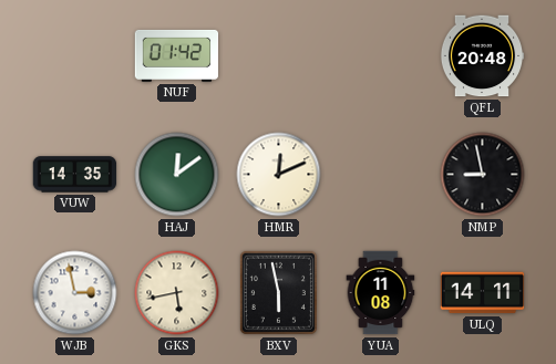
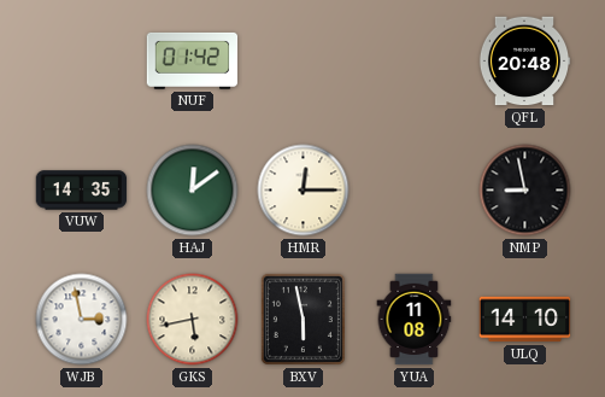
HMR: 12:11 -> 12:15
ULQ: 14:11 -> 14:10
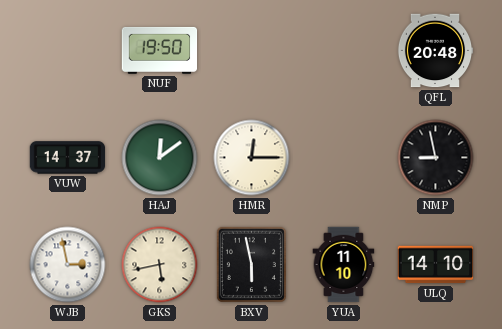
NUF: 01:42 -> 19:50
VUW: 14:35 -> 14:37
YUA: 11:08 -> 11:10
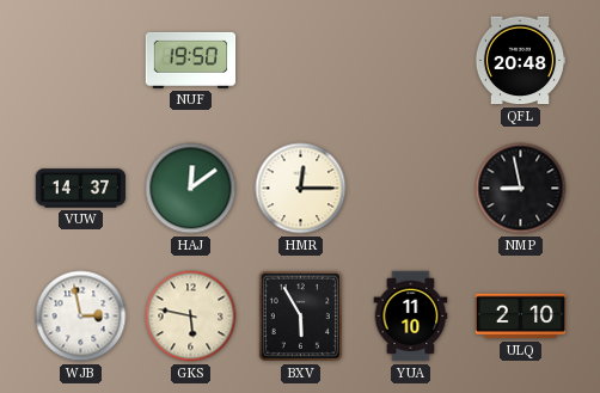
GKS: 5:43 -> 5:47
BXV: 5:58 -> 5:55
ULQ: 14:10 -> 2:10
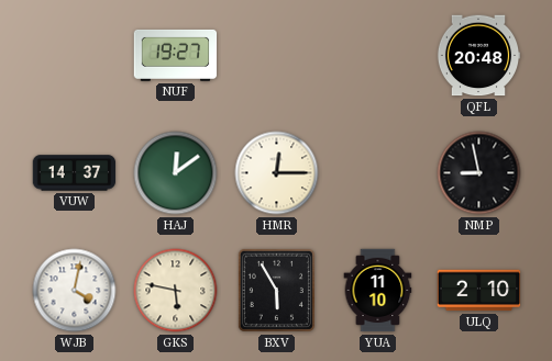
NUF: 19:50 -> 19:27
WJB: 2:58 -> 4:02
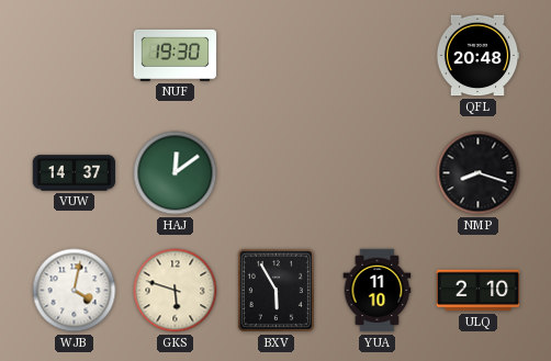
NUF: 19:27 -> 19:30
HMR: 12:15 -> none
NMP: 8:58 -> 8:18
GKS: 5:47 -> 5:48
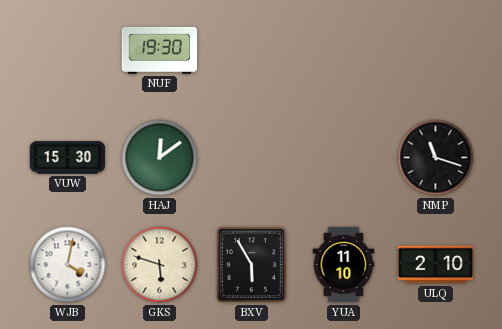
QFL: 20:48 -> none
VUW: 14:37 -> 15:30
NMP: 8:18 -> 11:18
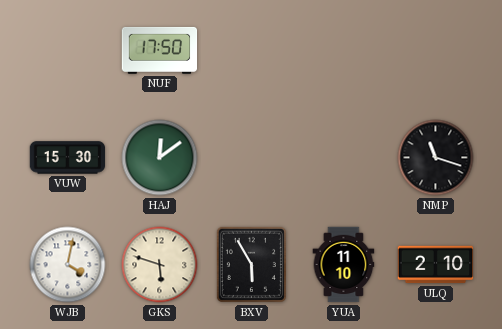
NUF: 19:30 -> 17:50
